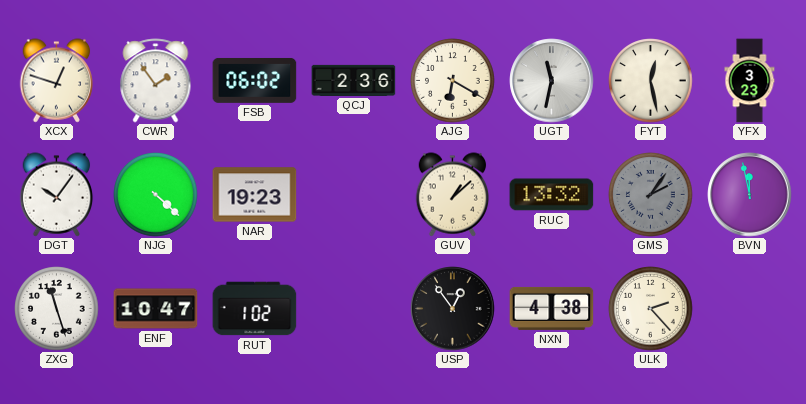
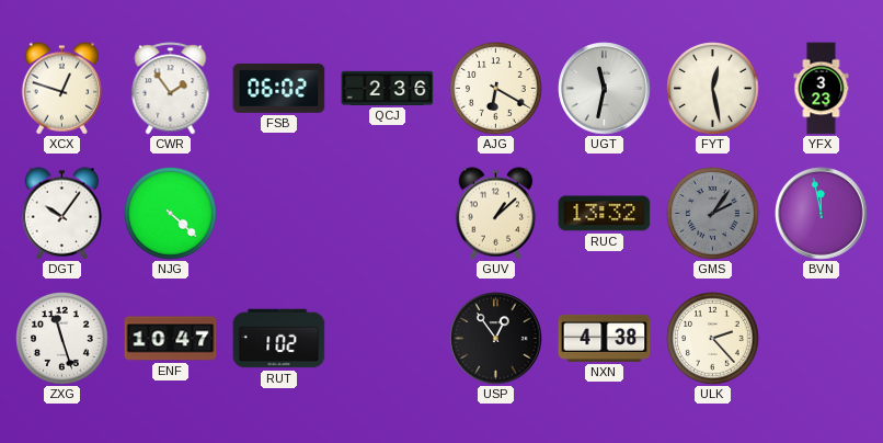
NAR: 19:23 -> none
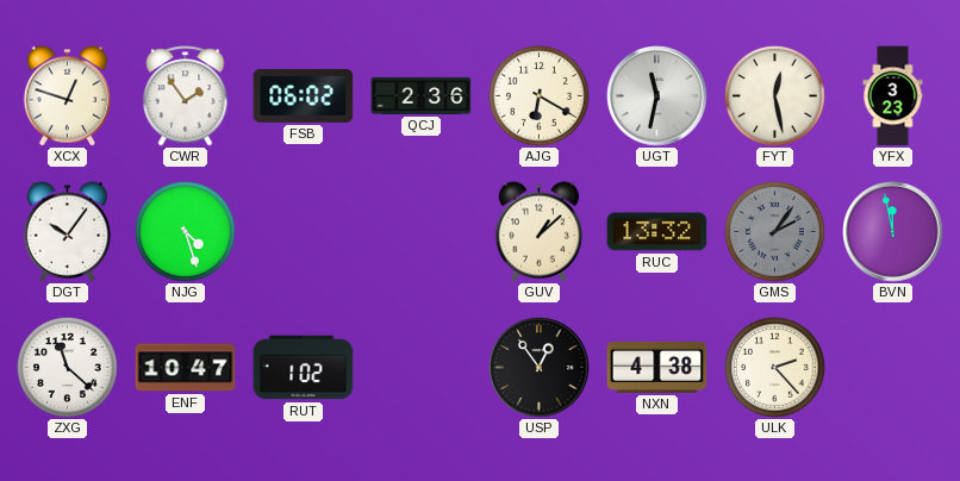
NJG: 4:22 -> 4:27
ZXG: 11:27 -> 11:22
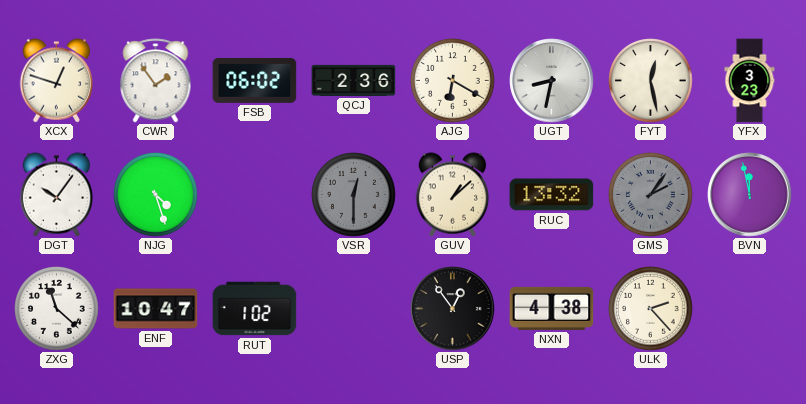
UGT: 11:32 -> 8:32
VSR: none -> 12:30
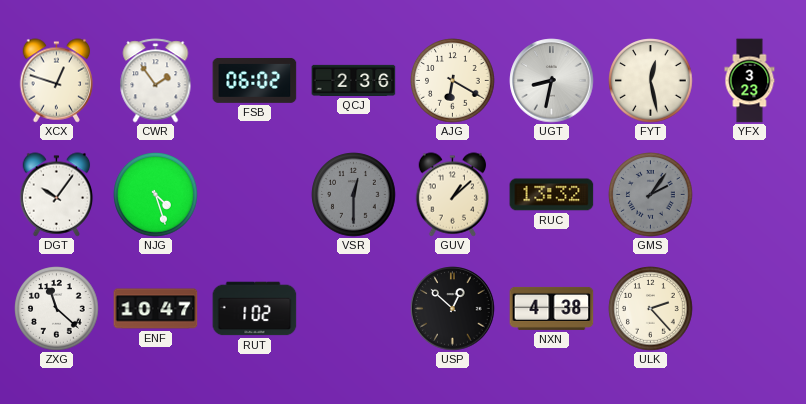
BVN: 11:58 -> none
USP: 12:54 -> 12:52
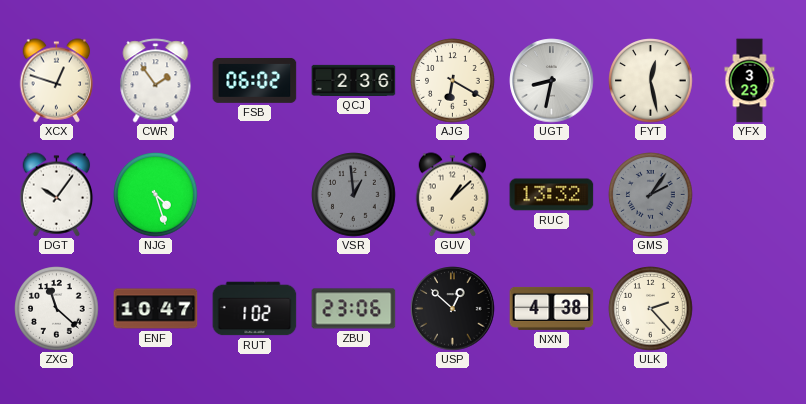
VSR: 12:30 -> 12:59
ZBU: none -> 23:06
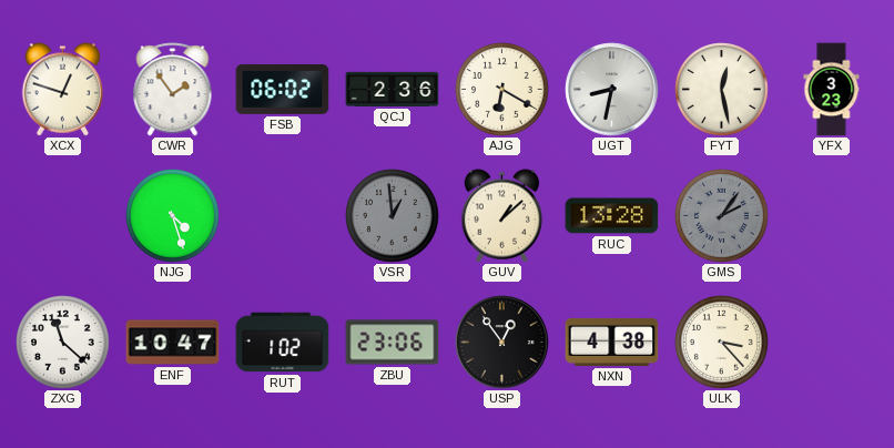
DGT: 10:06 -> none
RUC: 13:32 -> 13:28
USP: 12:52 -> 12:54
ULK: 2:23 -> 3:23
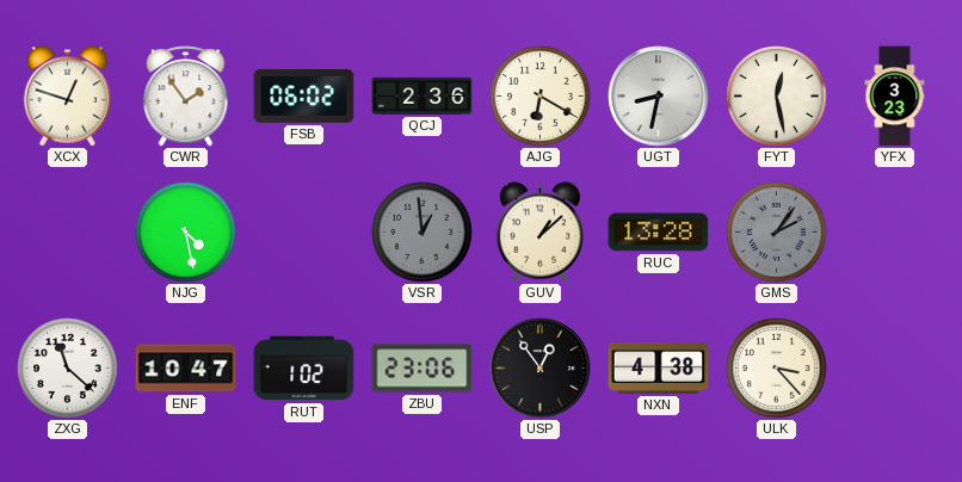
NJG: 4:27 -> 4:28
